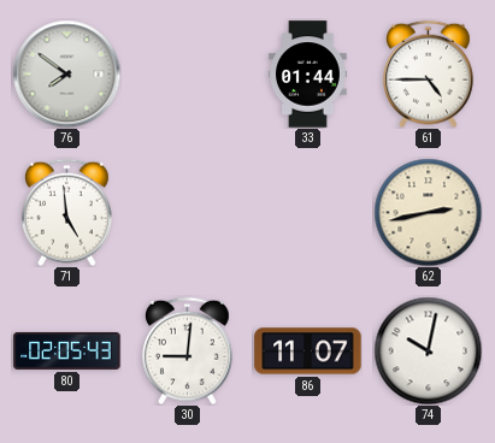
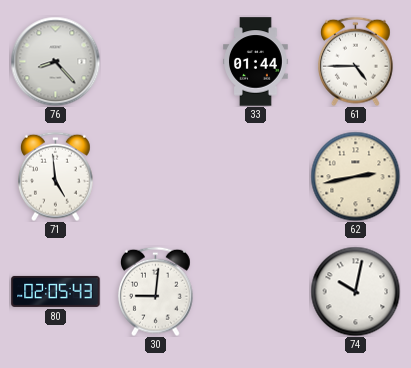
76: 7:51 -> 8:23
86: 11:07 -> none
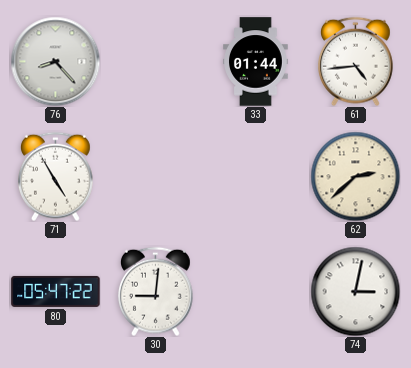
61: 4:45 -> 4:44
71: 4:59 -> 4:55
62: 2:43 -> 2:38
80: 02:05 -> 05:47
74: 10:02 -> 3:02
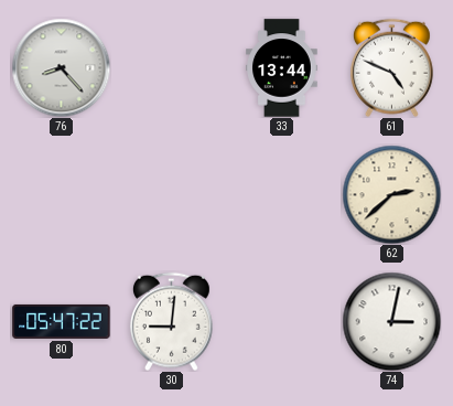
33: 01:44 -> 13:44
61: 4:44 -> 4:49
71: 4:55 -> none
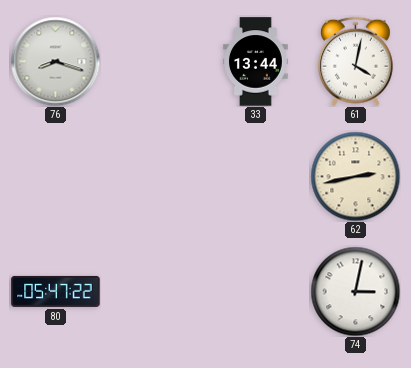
76: 8:23 -> 8:18
61: 4:49 -> 4:02
62: 2:38 -> 2:43
30: 9:01 -> none
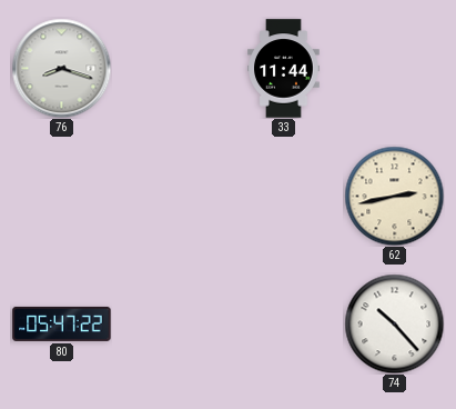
33: 13:44 -> 11:44
61: 4:02 -> none
74: 3:02 -> 10:23
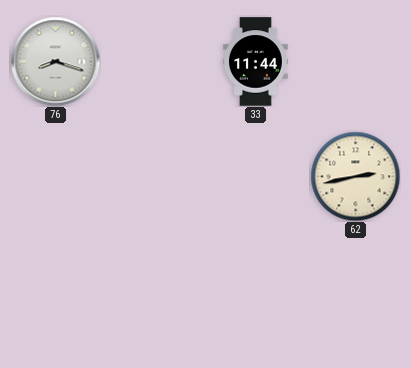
80: 05:47 -> none
74: 10:23 -> none
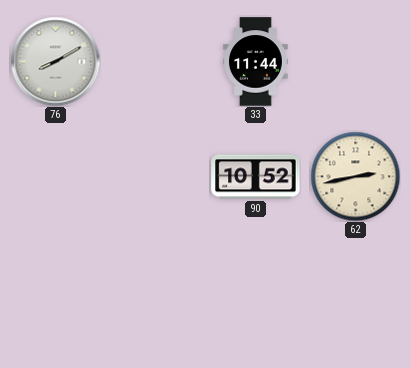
76: 8:18 -> 8:10
90: none -> 10:52
